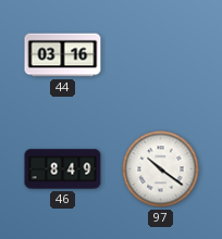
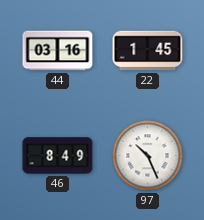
22: none -> 1:45
97: 10:21 -> 10:26
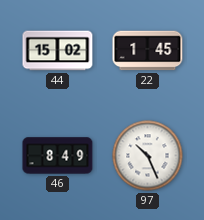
44: 03:16 -> 15:02
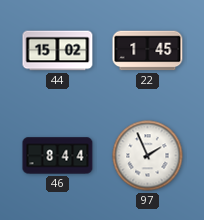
46: 8:49 -> 8:44
97: 10:26 -> 1:56
